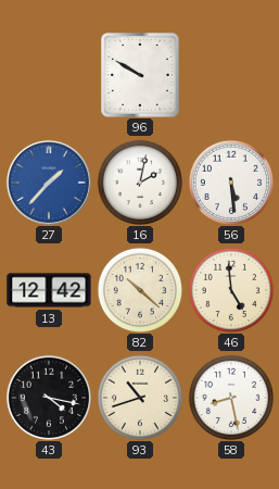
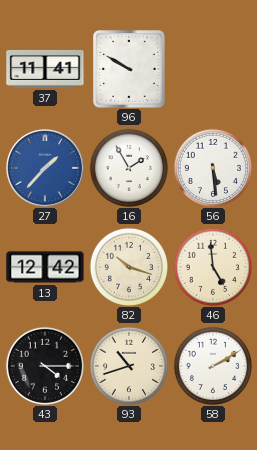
37: none -> 11:41
16: 2:02 -> 1:55
82: 10:22 -> 10:18
43: 4:17 -> 4:15
58: 8:28 -> 2:10
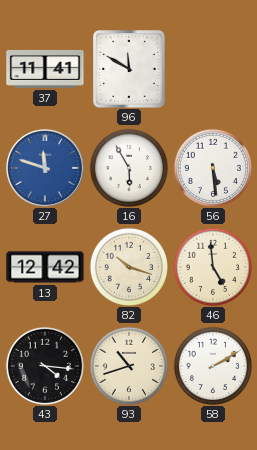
96: 9:50 -> 11:50
27: 1:37 -> 11:48
16: 1:55 -> 5:55
43: 4:15 -> 4:16
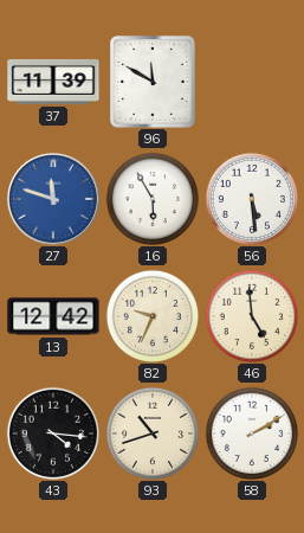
37: 11:41 -> 11:39
82: 10:18 -> 9:34
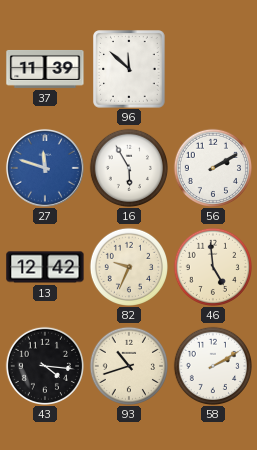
96: 11:50 -> 11:52
56: 5:29 -> 2:10
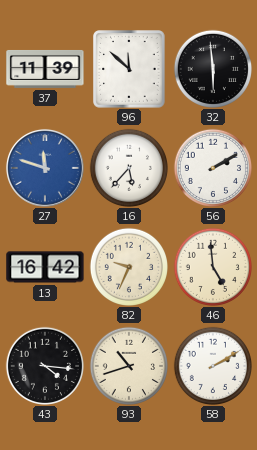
32: none -> 5:59
16: 5:55 -> 5:37
13: 12:42 -> 16:42
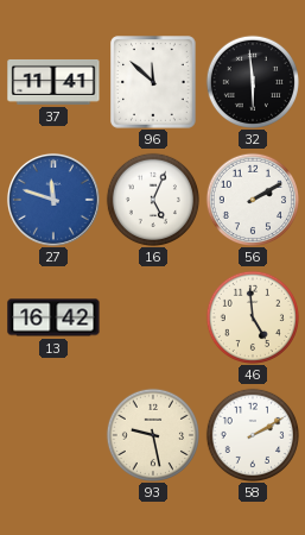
37: 11:39 -> 11:41
16: 5:37 -> 5:04
82: 9:34 -> none
43: 4:16 -> none
93: 10:42 -> 9:28
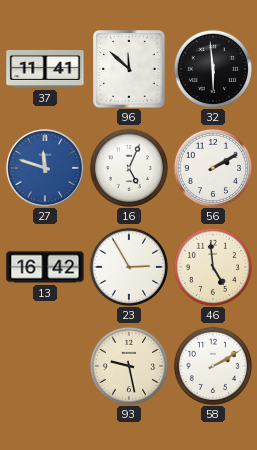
23: none -> 2:55
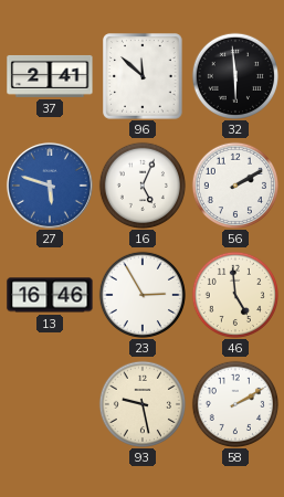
37: 11:41 -> 2:41
27: 11:48 -> 5:48
13: 16:42 -> 16:46
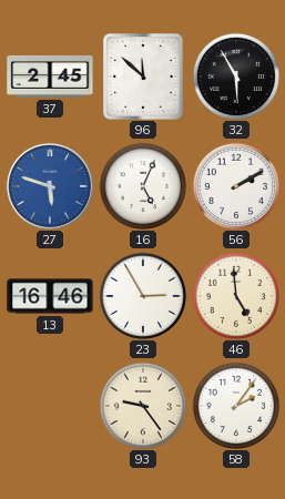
37: 2:41 -> 2:45
32: 5:59 -> 5:55
93: 9:28 -> 9:24
58: 2:10 -> 2:06
